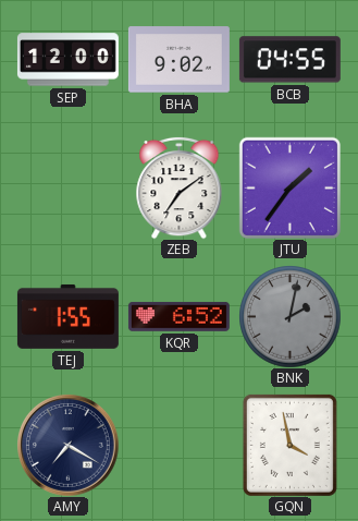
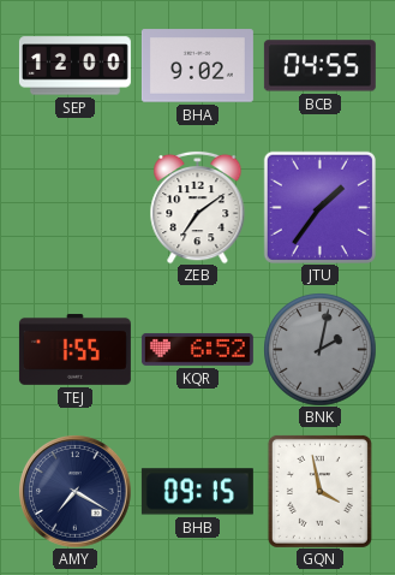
BHB: none -> 09:15
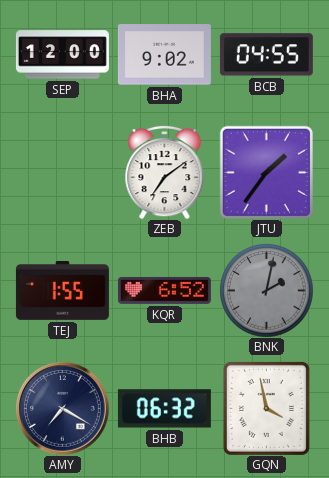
BHB: 09:15 -> 06:32
